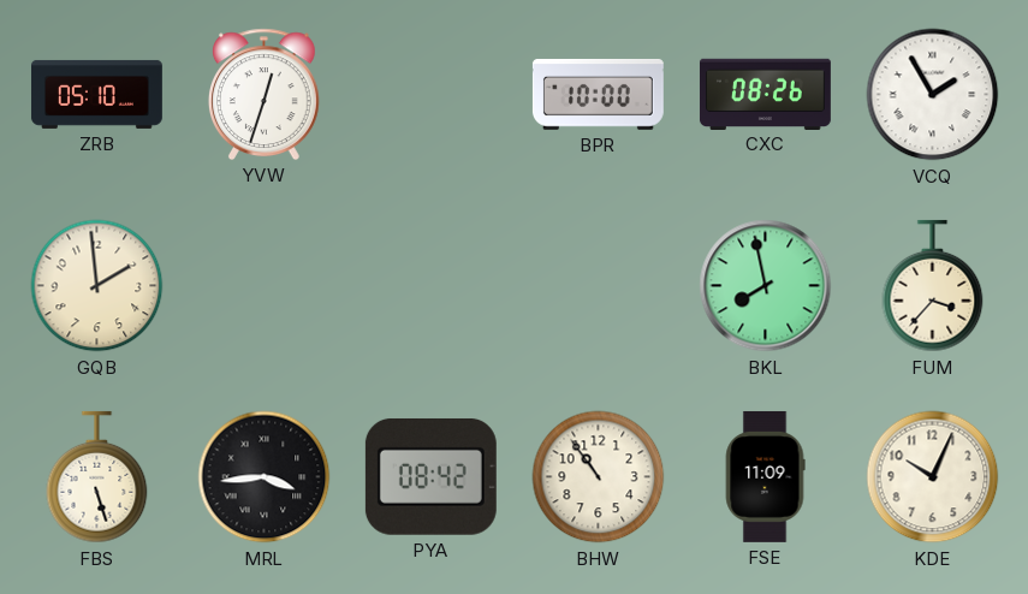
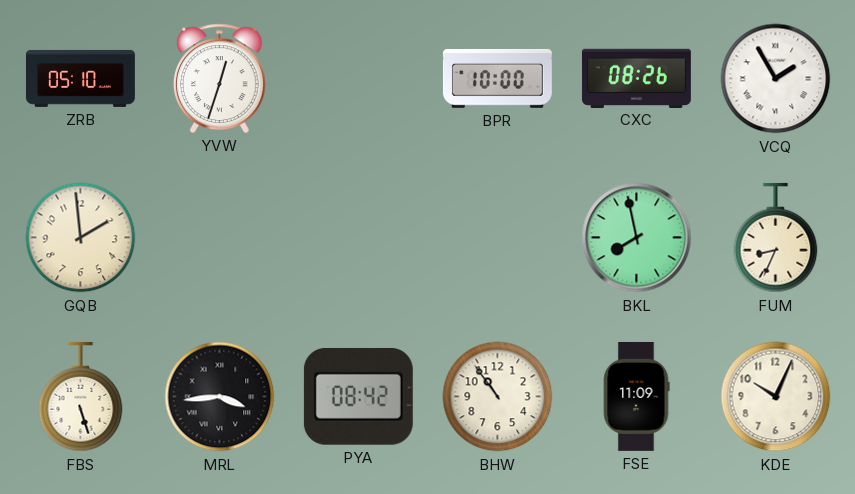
FUM: 3:37 -> 8:34
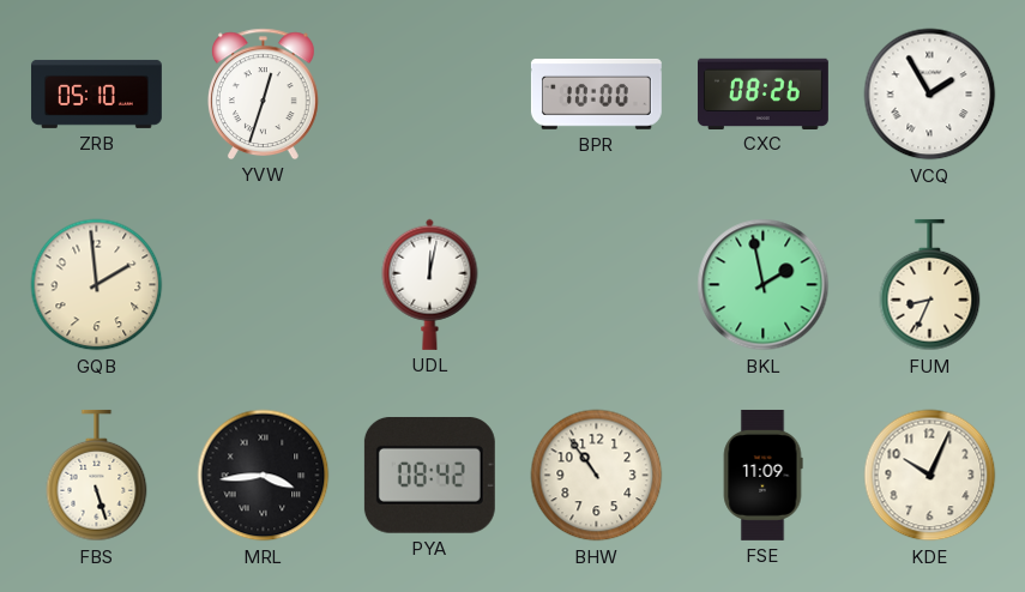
UDL: none -> 12:02
BKL: 7:58 -> 1:58
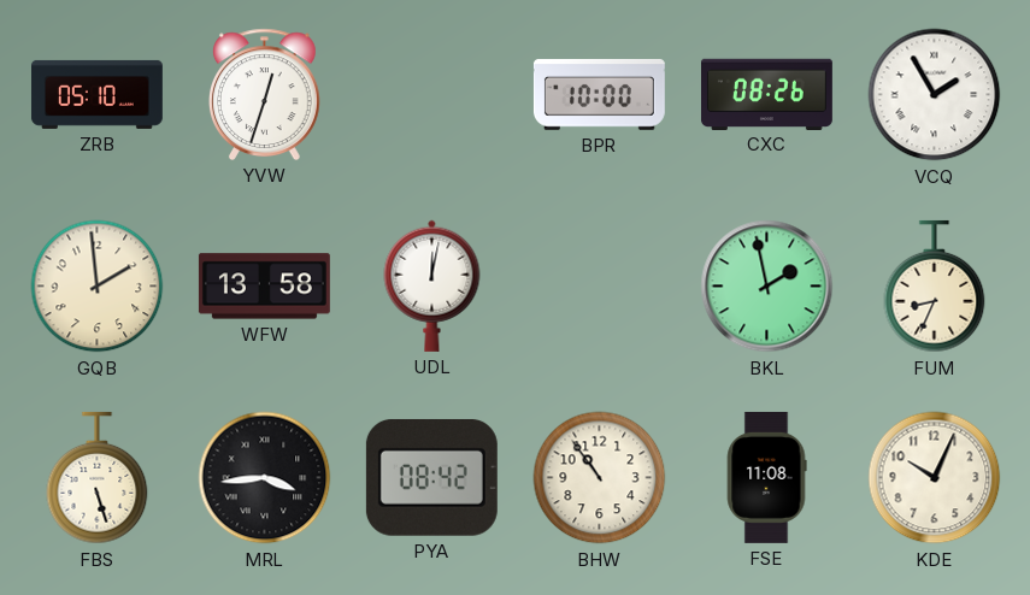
WFW: none -> 13:58
FSE: 11:09 -> 11:08
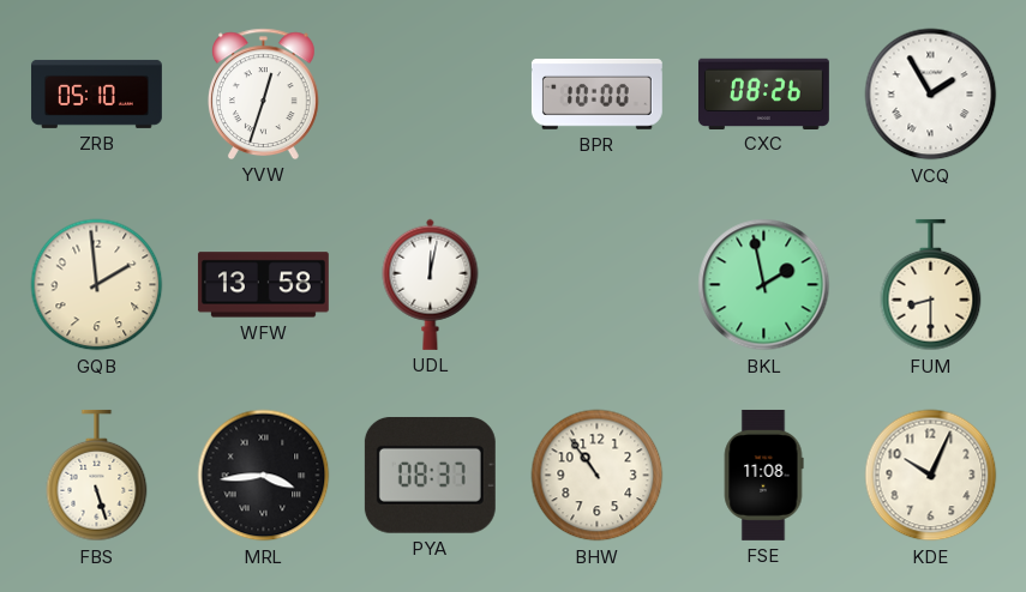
FUM: 8:34 -> 8:30
PYA: 08:42 -> 08:37
